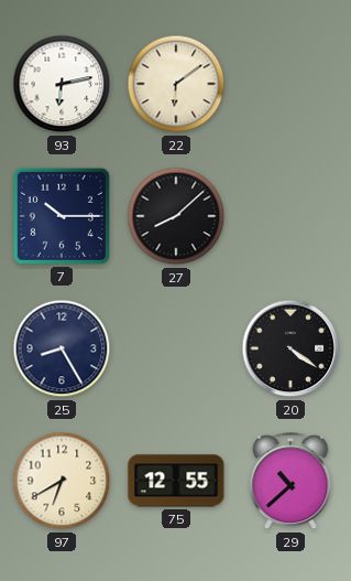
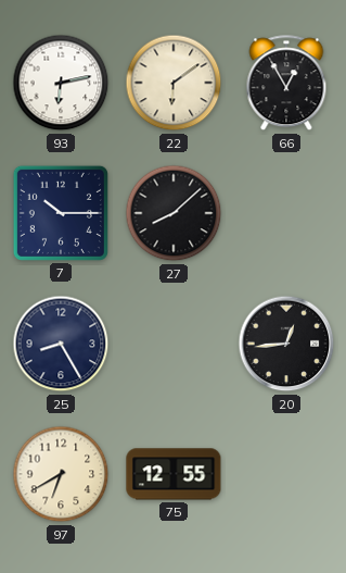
66: none -> 12:55
20: 4:21 -> 12:44
29: 10:38 -> none
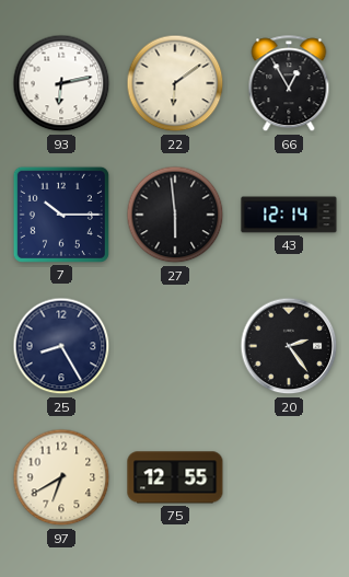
27: 8:08 -> 5:59
43: none -> 12:14
20: 12:44 -> 2:24
